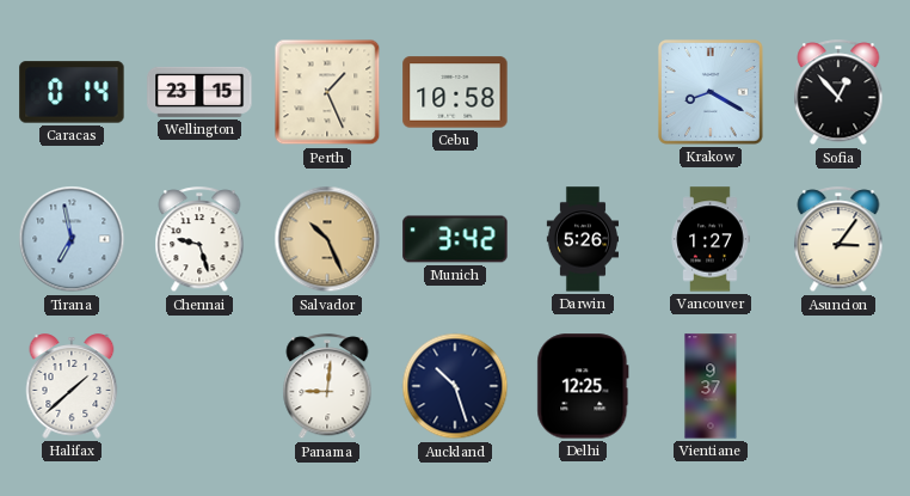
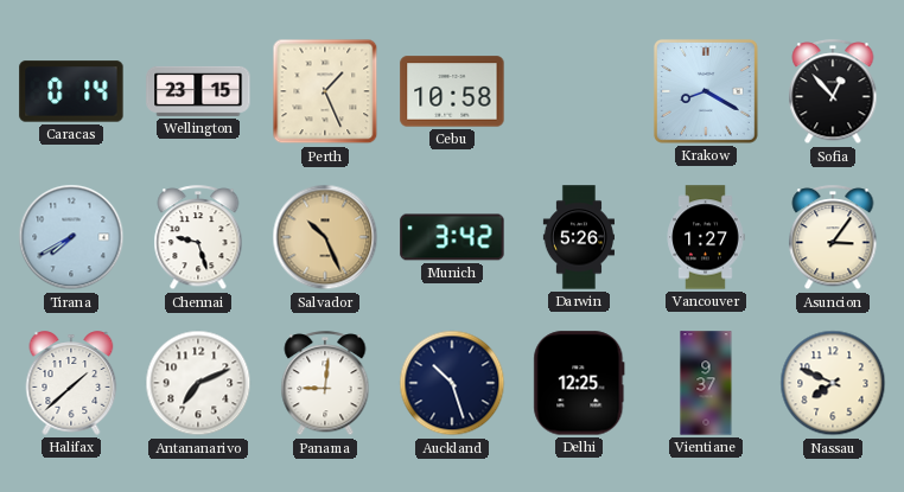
Tirana: 6:58 -> 7:40
Antananarivo: none -> 7:11
Nassau: none -> 7:49
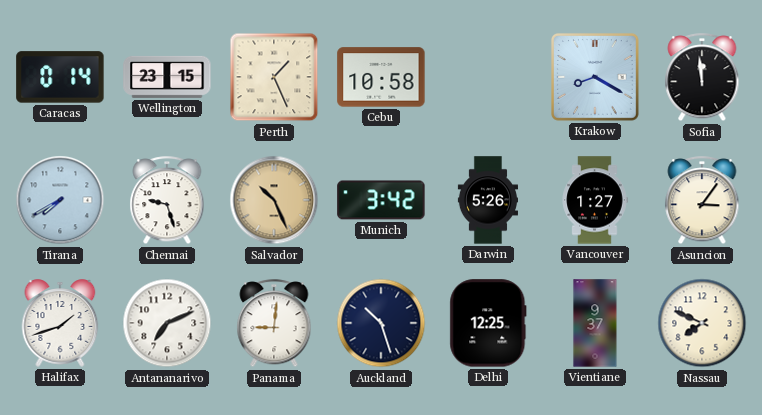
Sofia: 12:53 -> 11:59
Halifax: 1:38 -> 1:42
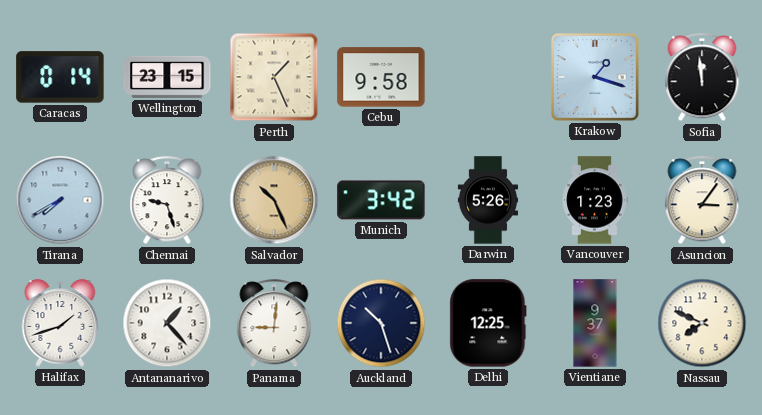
Cebu: 10:58 -> 9:58
Krakow: 8:20 -> 1:18
Vancouver: 1:27 -> 1:23
Antananarivo: 7:11 -> 1:23
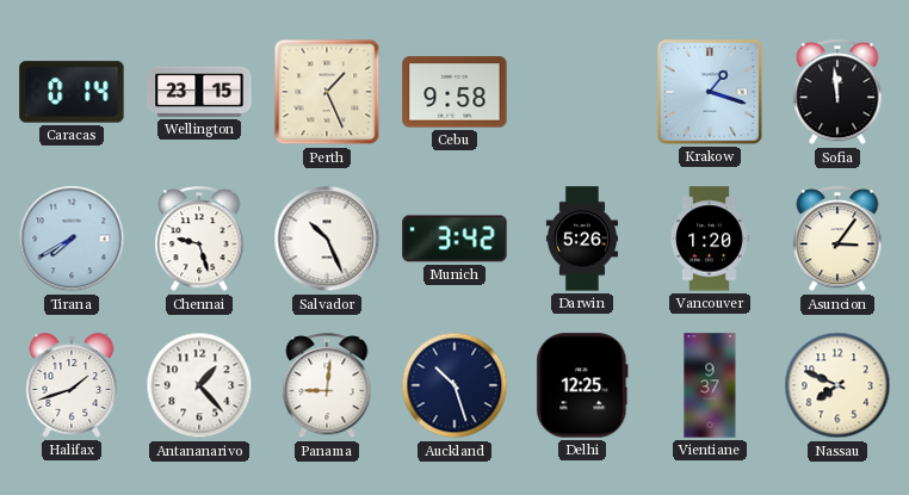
Salvador dial: champagne -> white
Vancouver: 1:23 -> 1:20
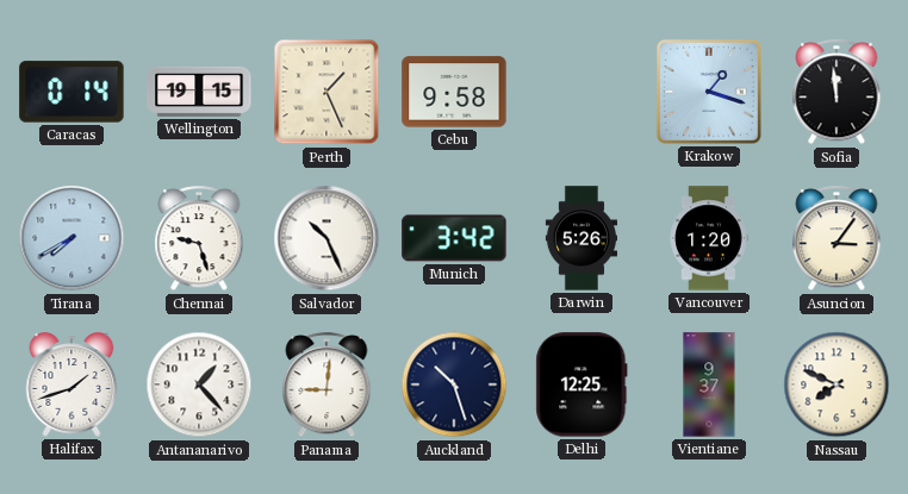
Wellington: 23:15 -> 19:15
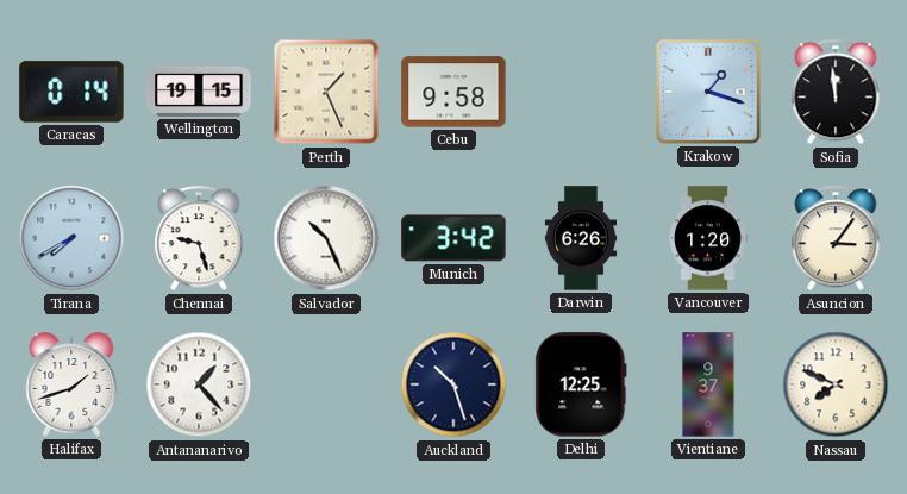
Darwin: 5:26 -> 6:26
Panama: 9:01 -> none
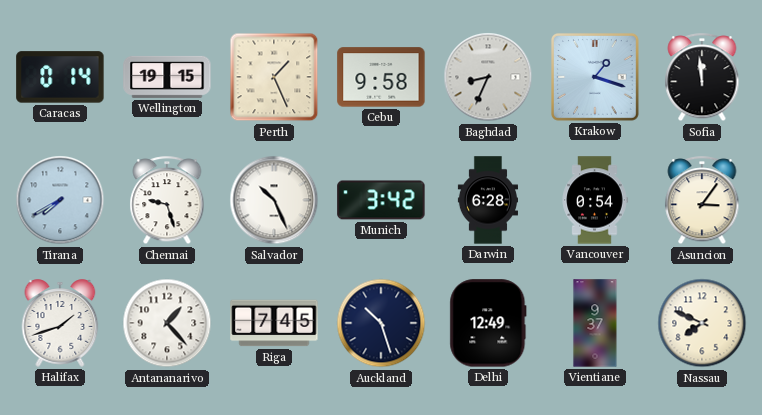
Baghdad: none -> 8:34
Darwin: 6:26 -> 6:28
Vancouver: 1:20 -> 0:54
Riga: none -> 7:45
Delhi: 12:25 -> 12:49
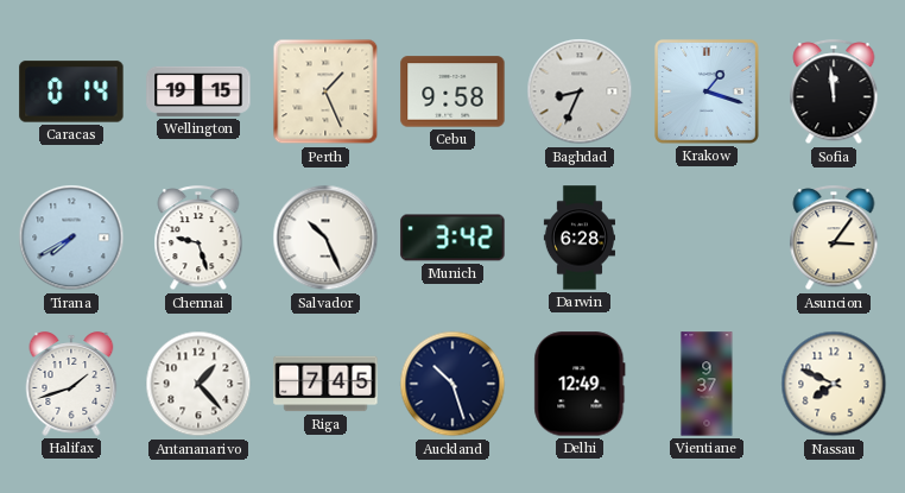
Vancouver: 0:54 -> none
